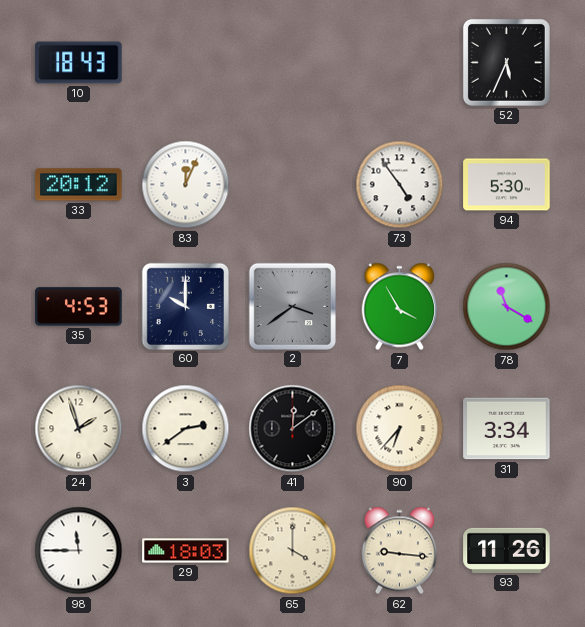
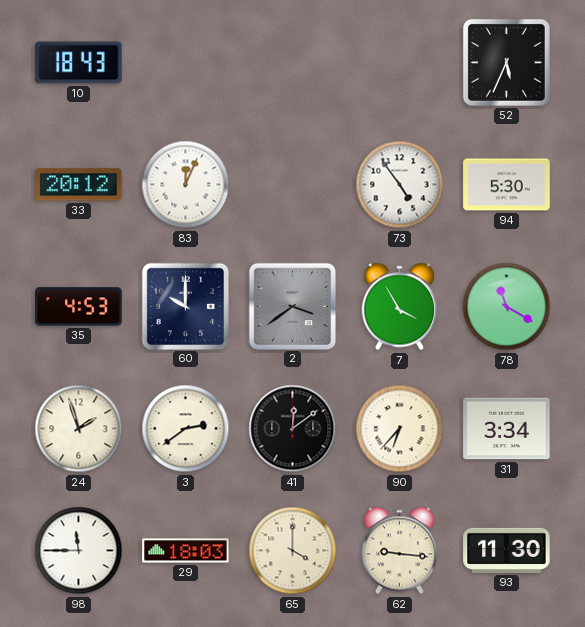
93: 11:26 -> 11:30
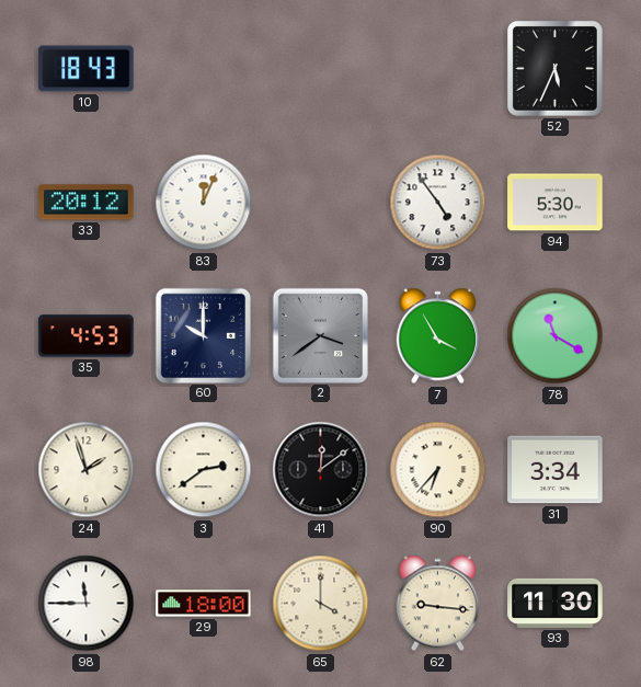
29: 18:03 -> 18:00
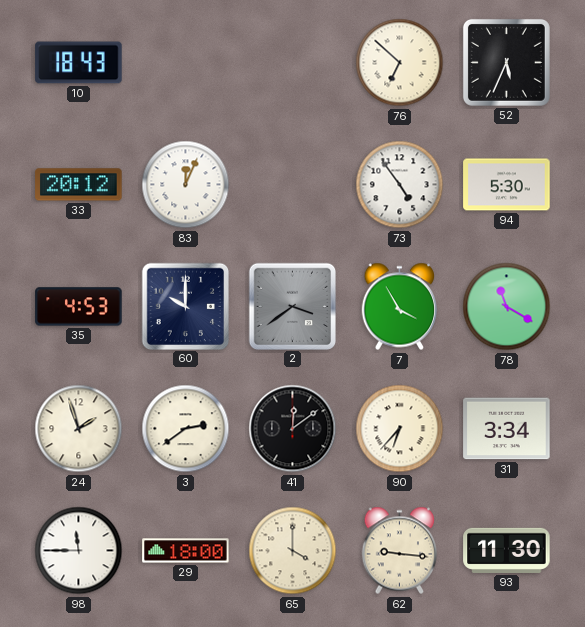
76: none -> 6:52
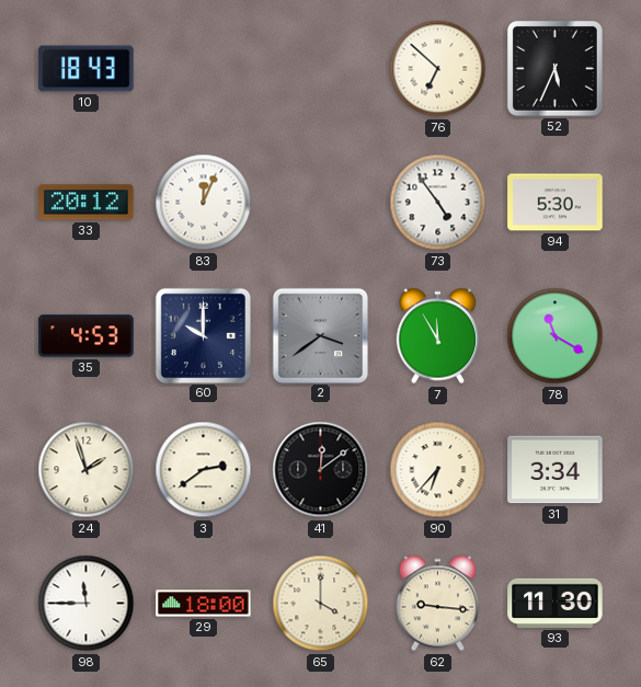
7: 3:55 -> 11:55
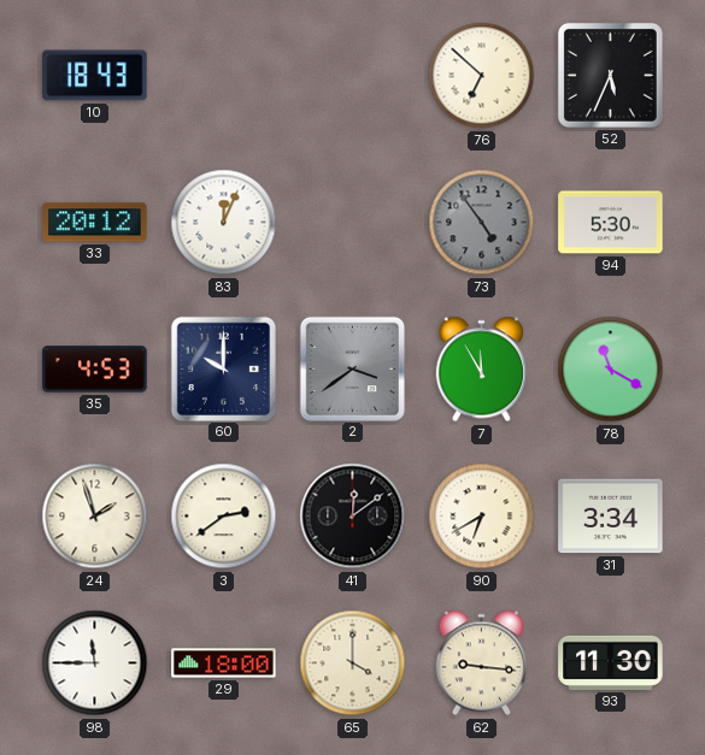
73 dial: white -> grey
90: 6:37 -> 6:40
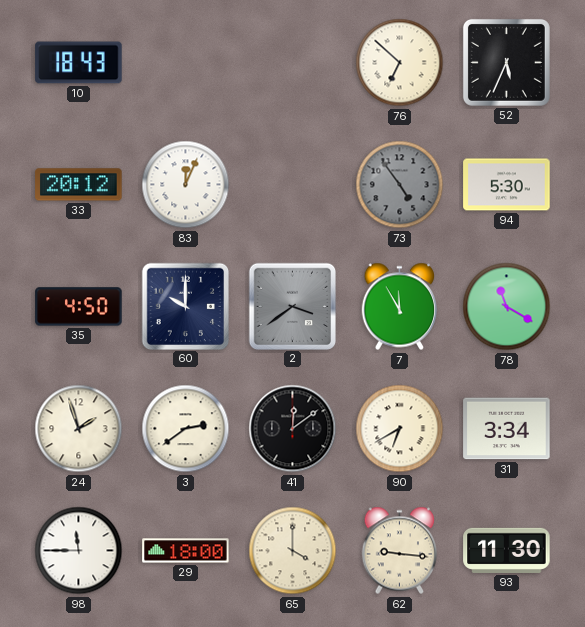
35: 4:53 -> 4:50
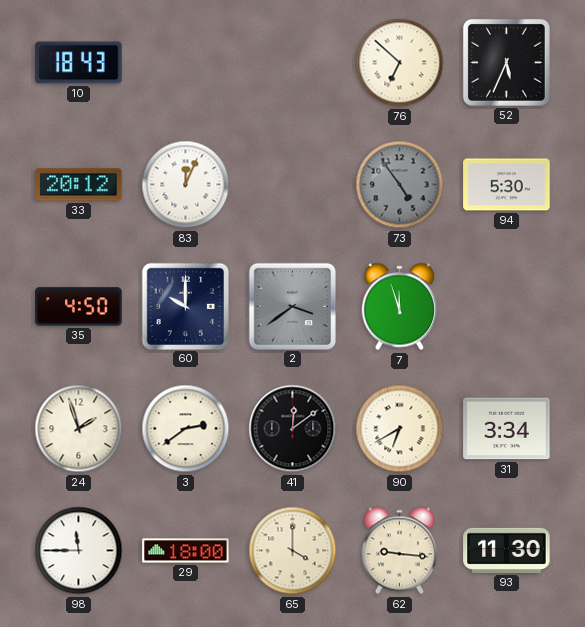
7: 11:55 -> 11:57
78: 11:20 -> none
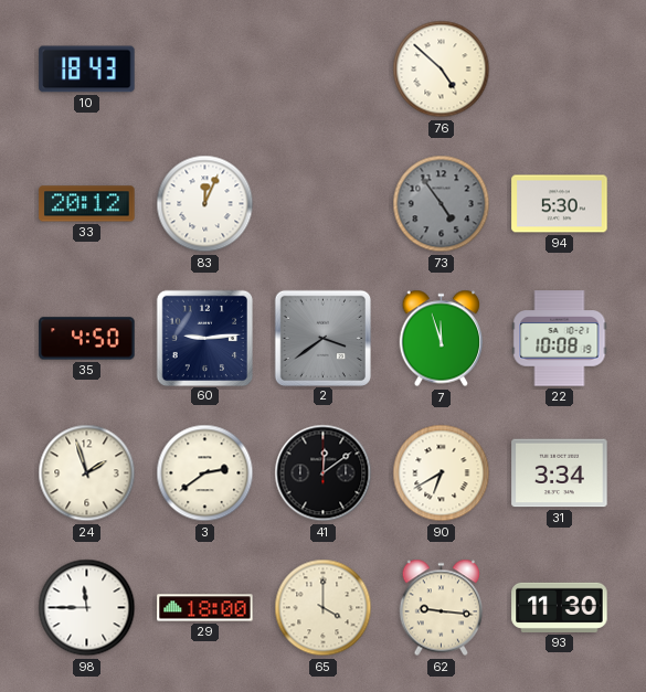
76: 6:52 -> 4:52
52: 5:34 -> none
60: 10:00 -> 9:14
22: none -> 10:08
